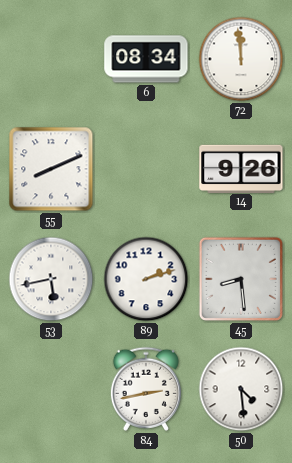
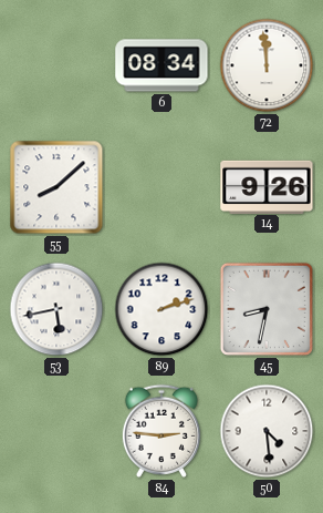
55: 8:11 -> 8:08
45: 8:29 -> 8:32
84: 2:43 -> 2:46
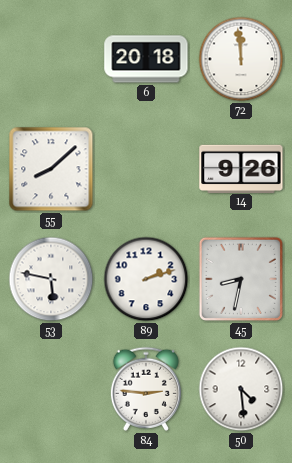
6: 08:34 -> 20:18
53: 5:43 -> 5:47
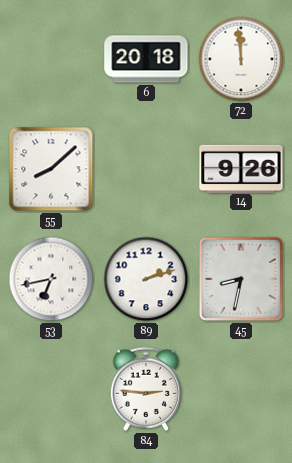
53: 5:47 -> 6:43
50: 4:29 -> none
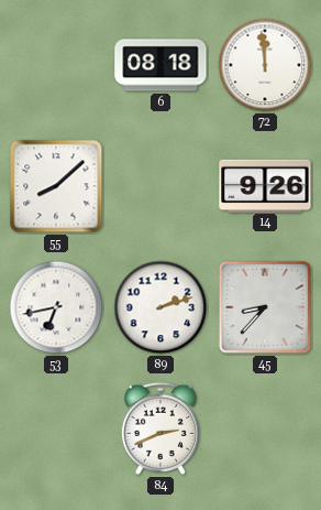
6: 20:18 -> 08:18
45: 8:32 -> 8:37
84: 2:46 -> 2:41
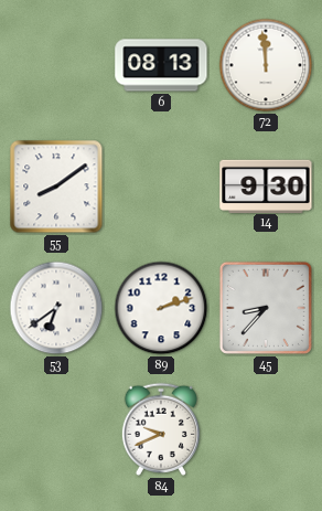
6: 08:18 -> 08:13
55: 8:08 -> 8:09
14: 9:26 -> 9:30
53: 6:43 -> 6:39
84: 2:41 -> 9:41
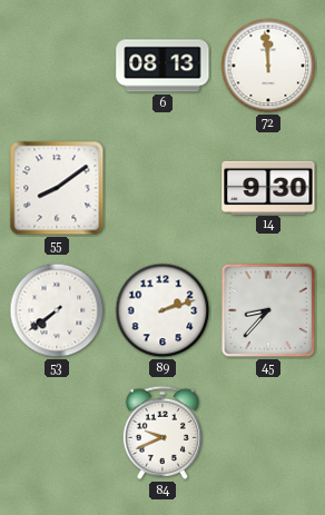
53: 6:39 -> 7:39
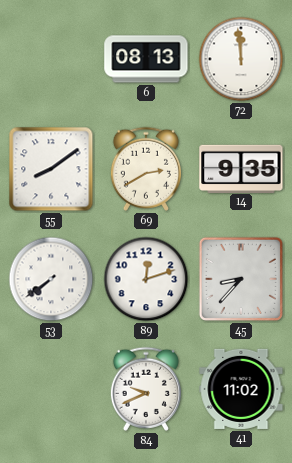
69: none -> 2:40
14: 9:30 -> 9:35
89: 2:12 -> 12:12
41: none -> 11:02
